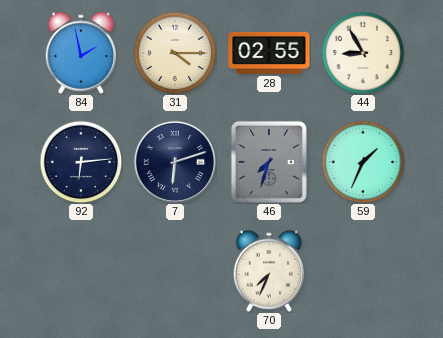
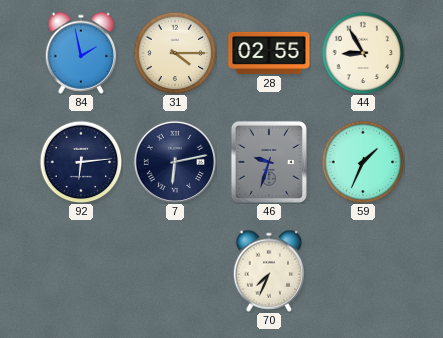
7: 6:12 -> 6:13
46: 7:33 -> 9:33
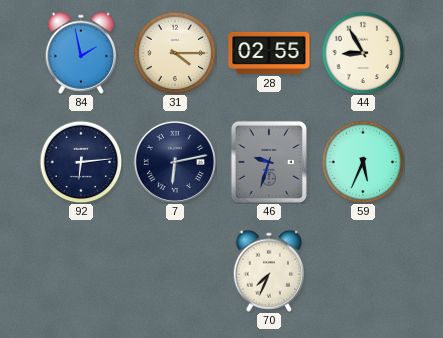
59: 1:34 -> 5:34
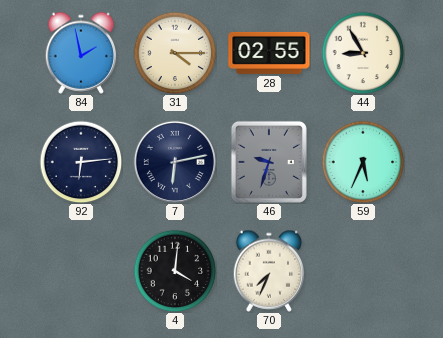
4: none -> 4:01
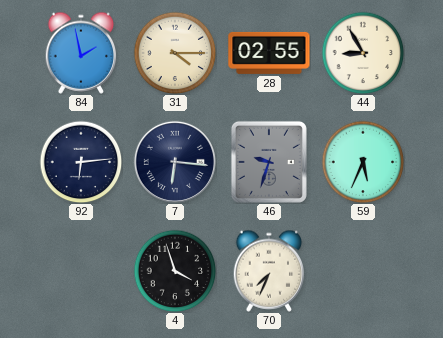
7: 6:13 -> 6:16
4: 4:01 -> 3:57
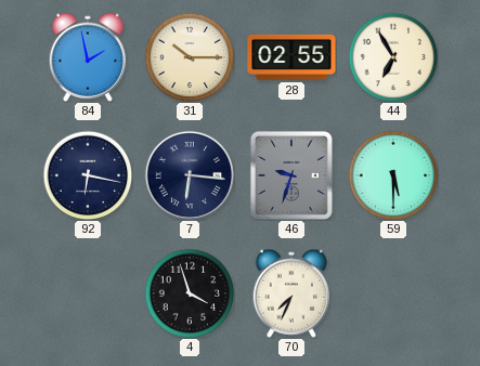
31: 4:15 -> 10:15
44: 8:55 -> 6:55
92: 6:14 -> 6:17
59: 5:34 -> 5:30
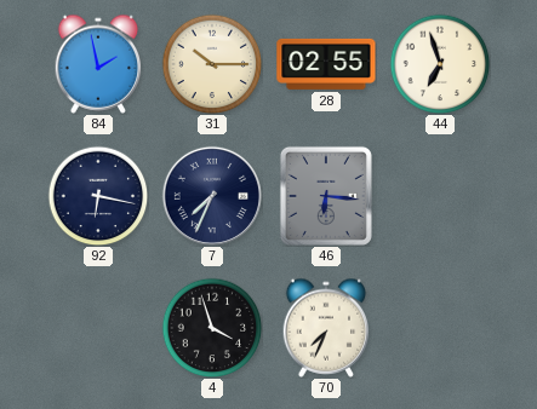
44: 6:55 -> 6:57
7: 6:16 -> 7:34
46: 9:33 -> 6:16
59: 5:30 -> none
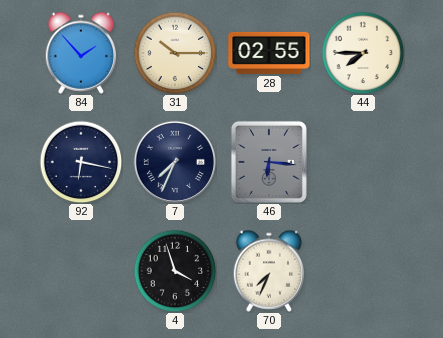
84: 1:58 -> 1:53
44: 6:57 -> 7:45
